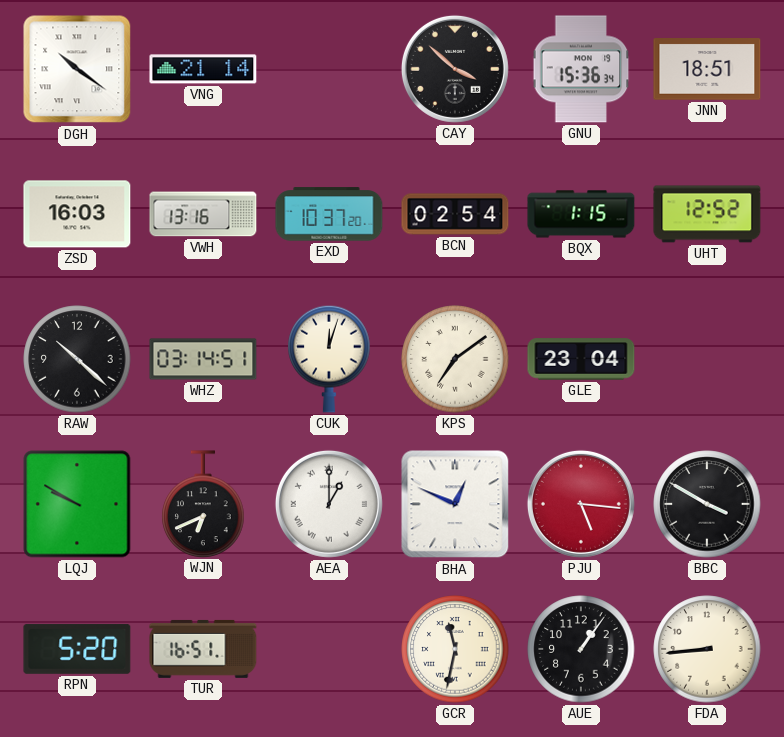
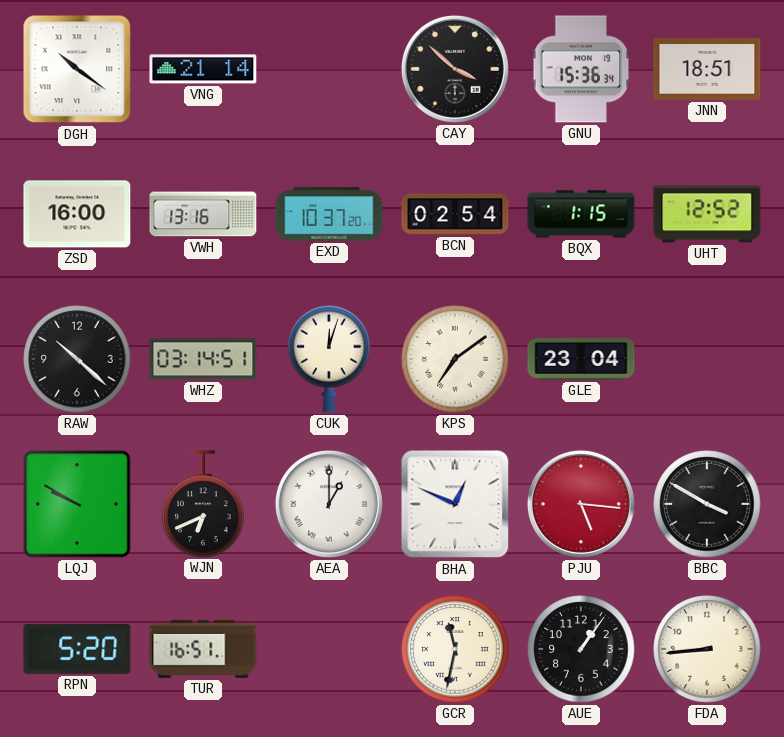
ZSD: 16:03 -> 16:00
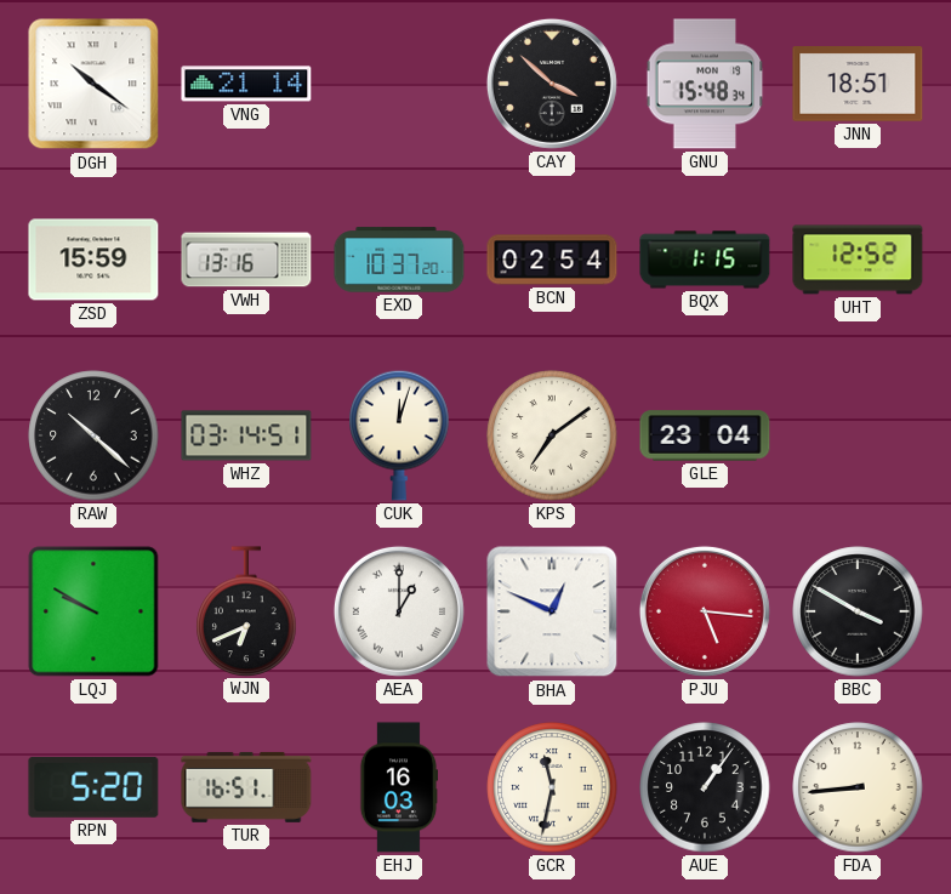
GNU: 15:36 -> 15:48
ZSD: 16:00 -> 15:59
EHJ: none -> 16:03
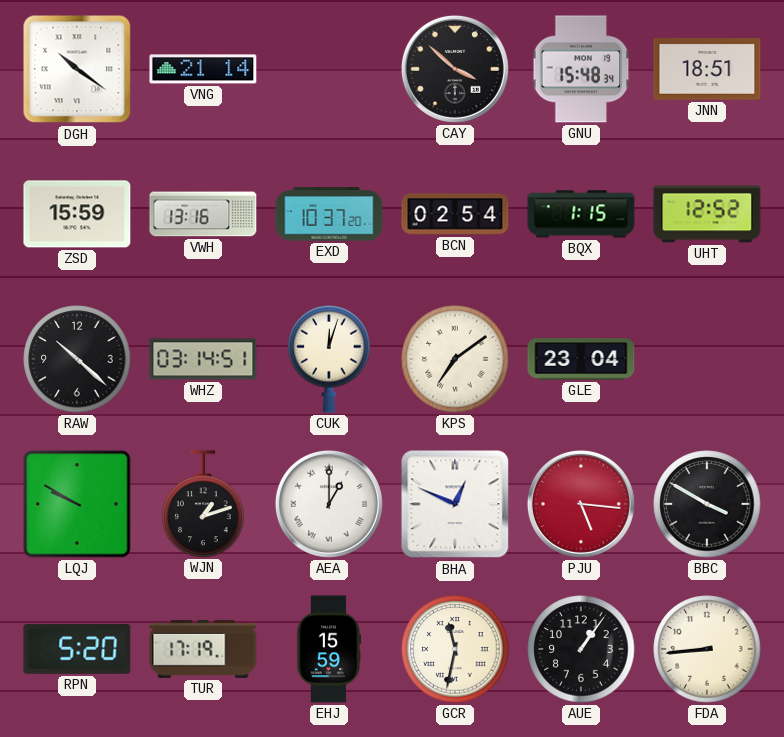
WJN: 6:41 -> 1:12
TUR: 16:51 -> 17:19
EHJ: 16:03 -> 15:59
